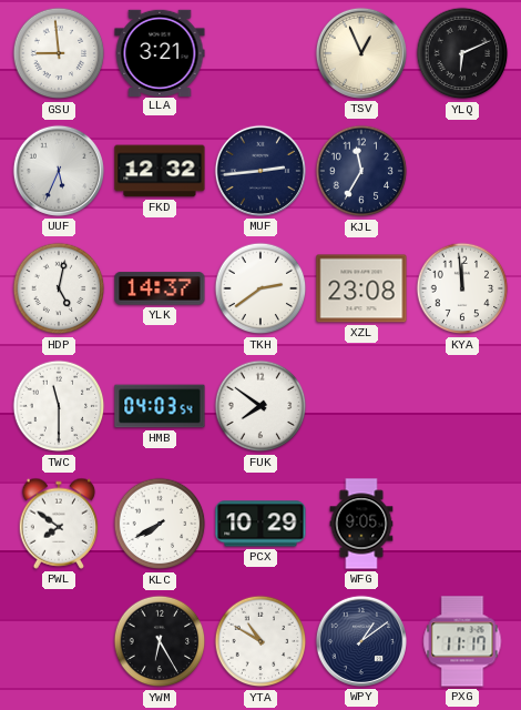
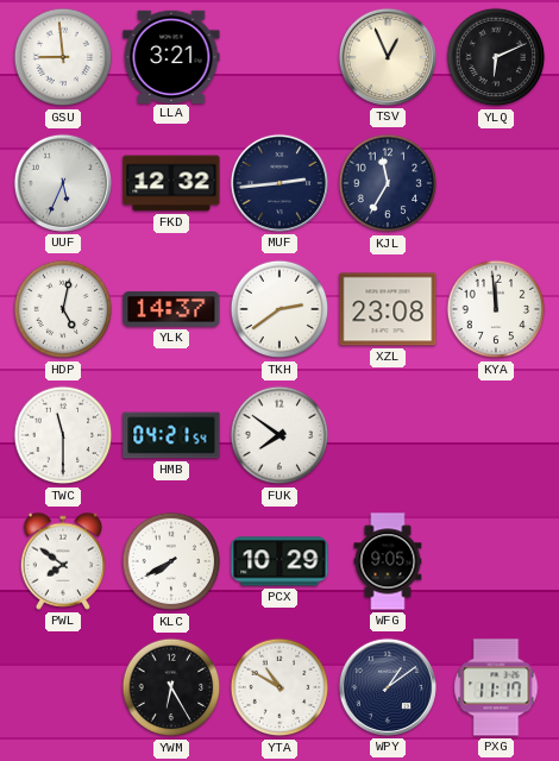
HMB: 04:03 -> 04:21
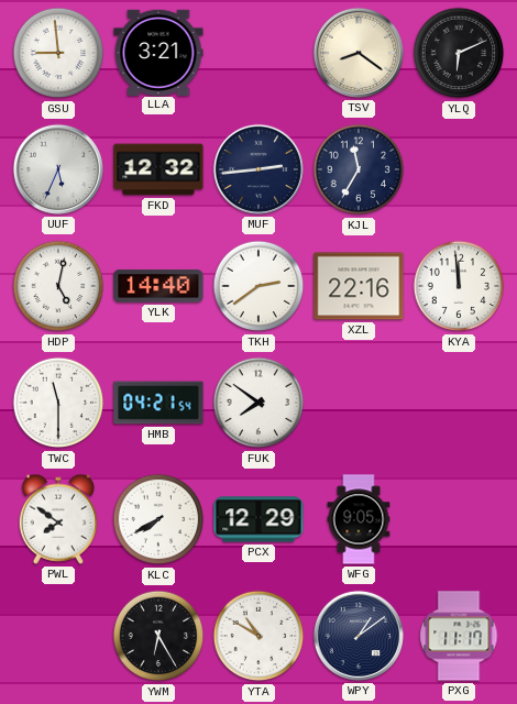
TSV: 12:56 -> 8:21
YLK: 14:37 -> 14:40
XZL: 23:08 -> 22:16
PCX: 10:29 -> 12:29
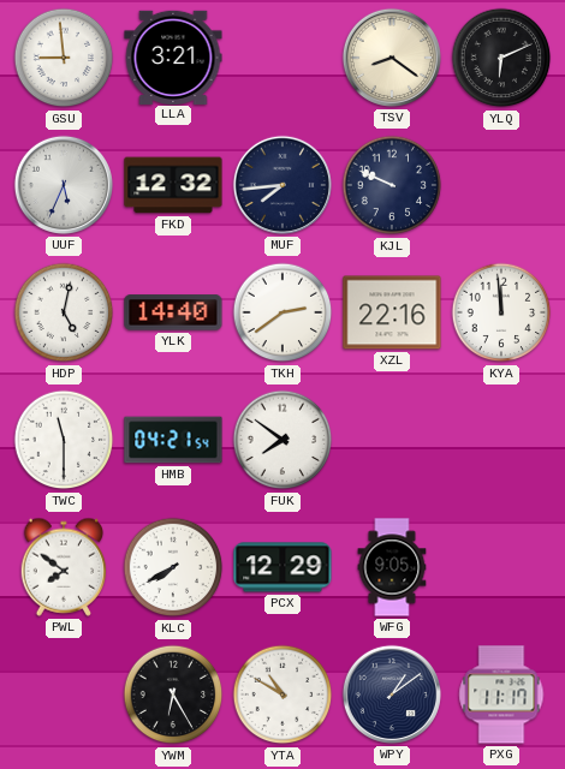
MUF: 2:44 -> 7:44
KJL: 11:35 -> 9:49
